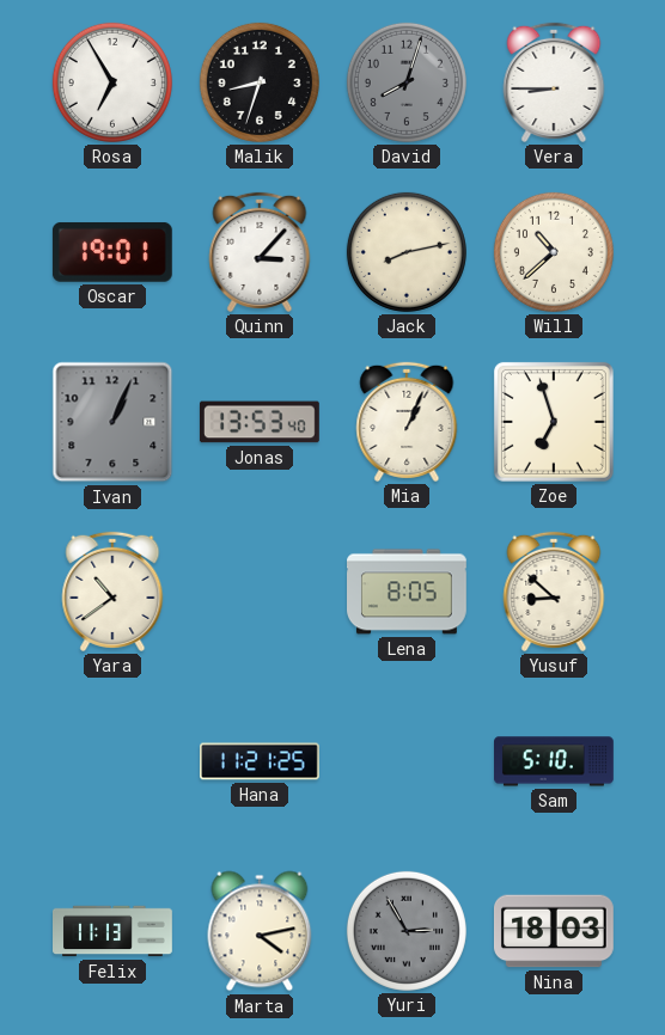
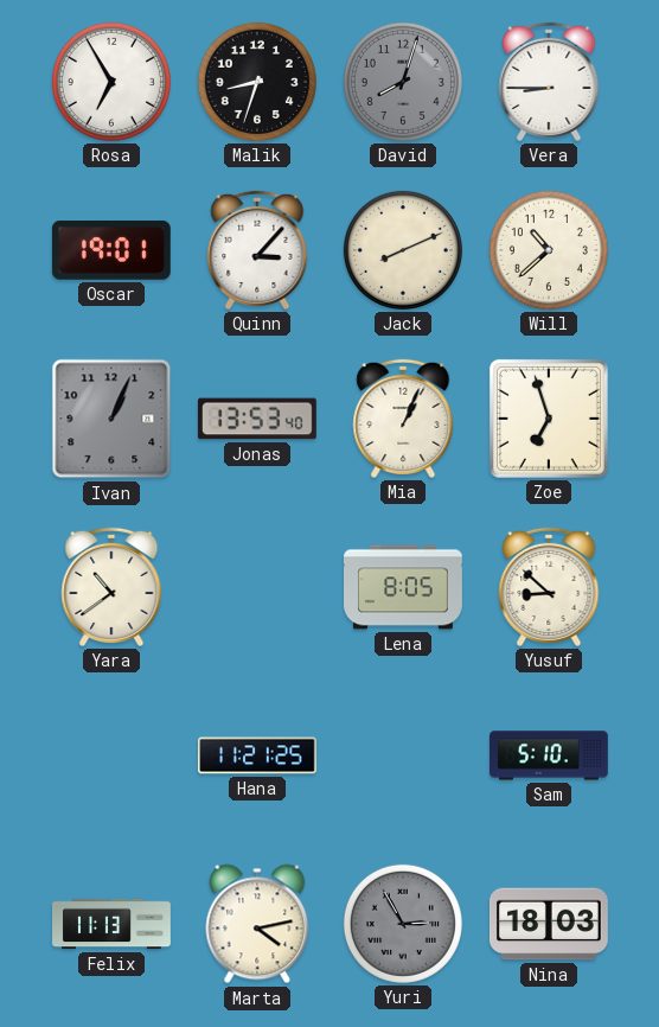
Jack: 8:13 -> 8:11
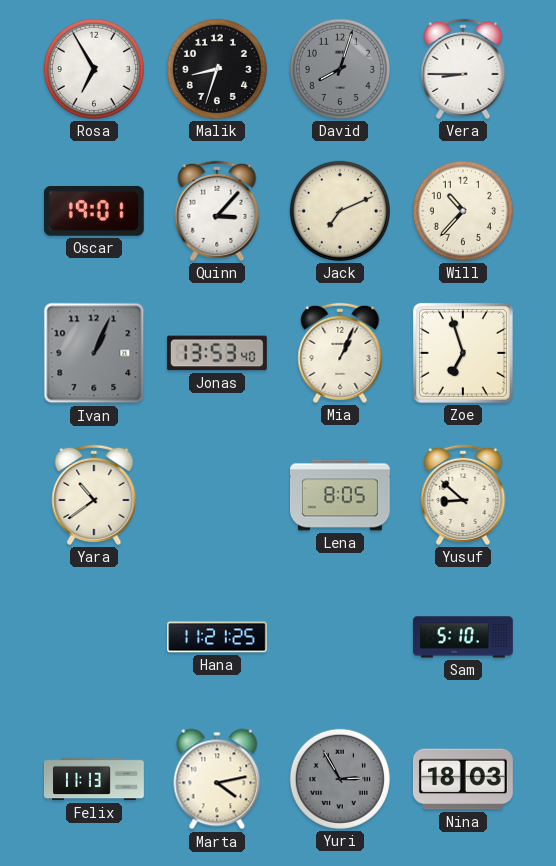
Jack: 8:11 -> 7:11
Will: 10:38 -> 10:37
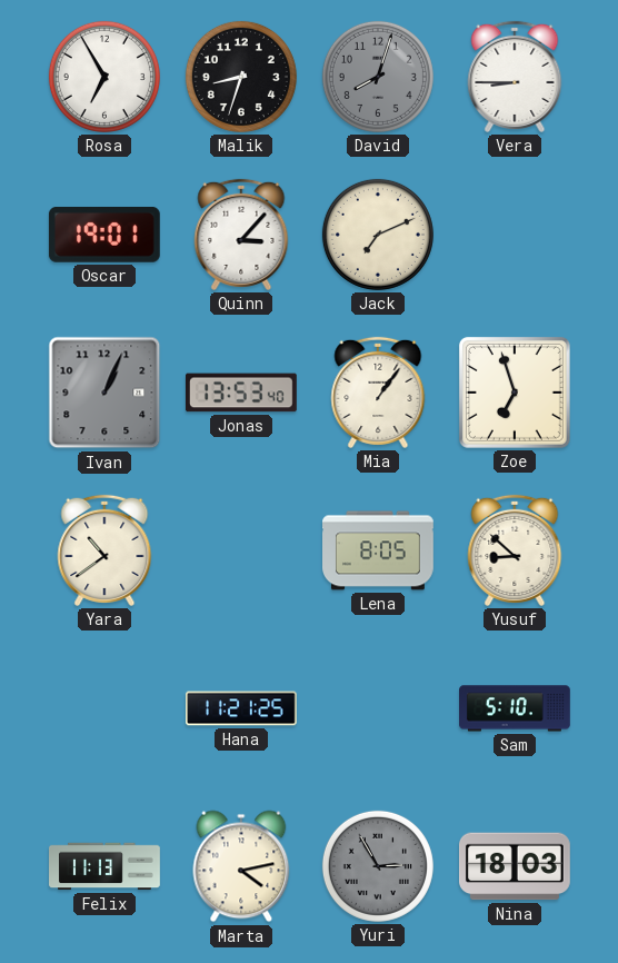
Will: 10:37 -> none
Mia: 1:04 -> 1:06
